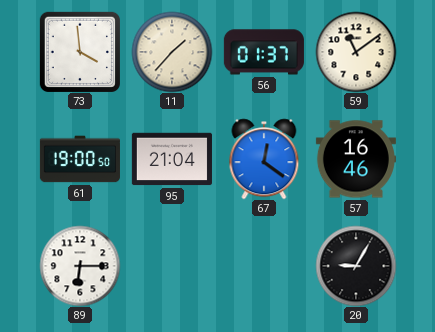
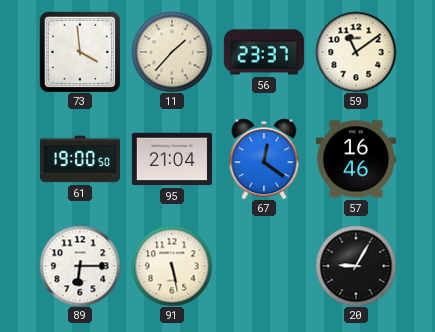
56: 01:37 -> 23:37
91: none -> 5:28
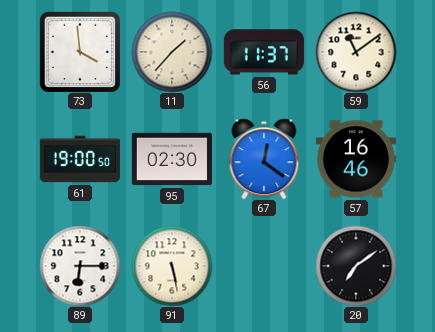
56: 23:37 -> 11:37
95: 21:04 -> 02:30
20: 9:05 -> 7:09
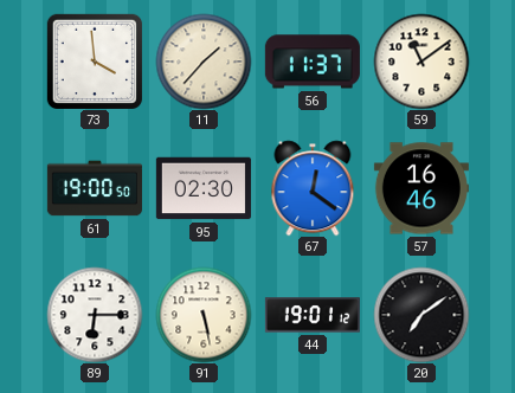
44: none -> 19:01
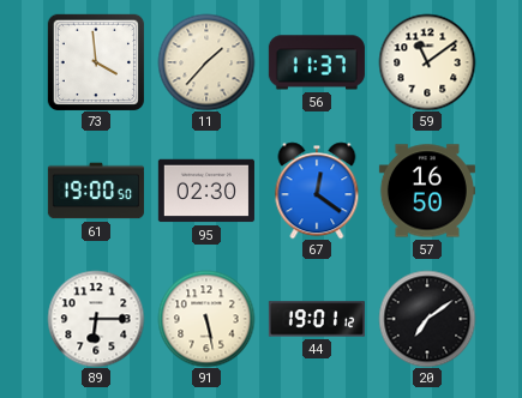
57: 16:46 -> 16:50
